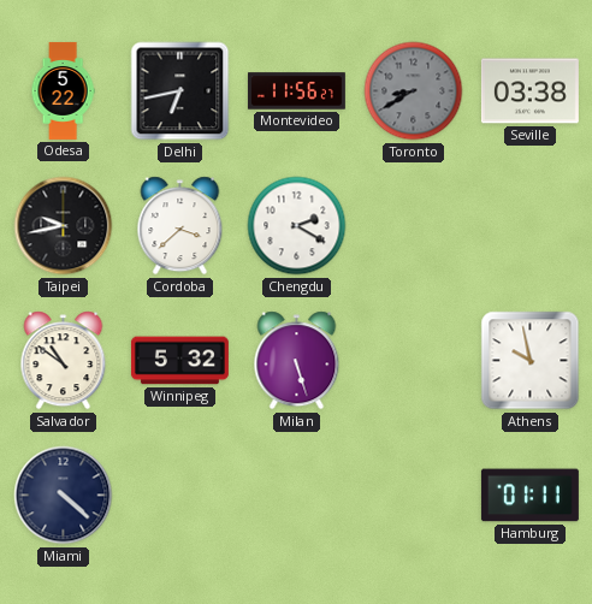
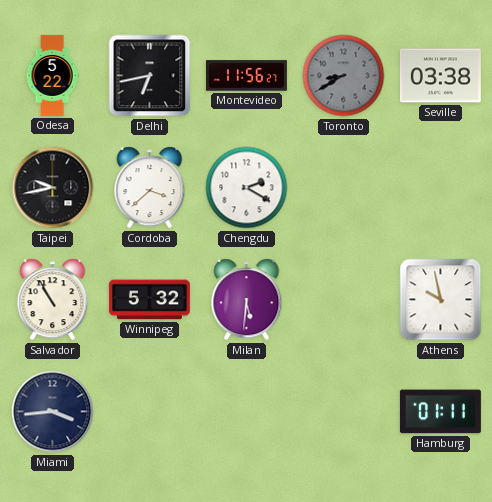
Salvador: 10:51 -> 10:55
Milan: 5:27 -> 5:31
Miami: 4:22 -> 3:44
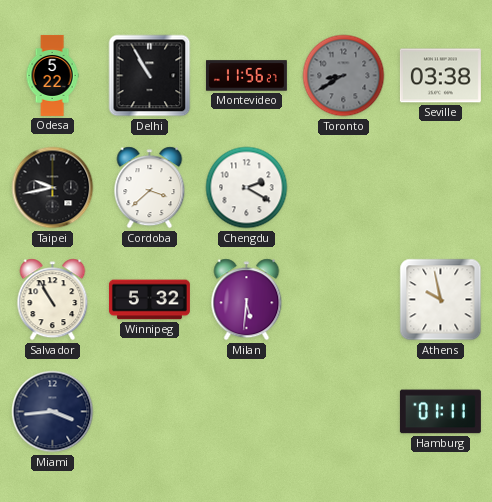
Delhi: 6:43 -> 10:55
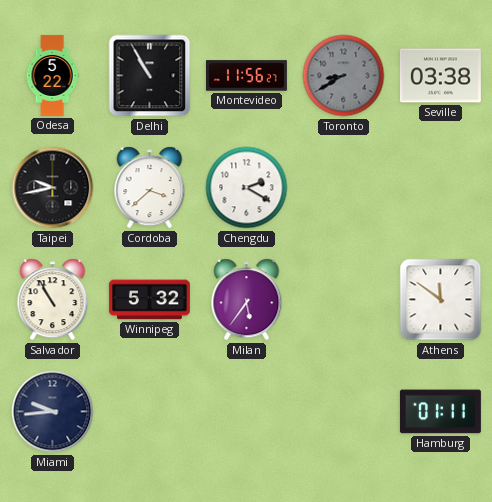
Milan: 5:31 -> 5:36
Athens: 9:58 -> 11:51
Miami: 3:44 -> 9:44
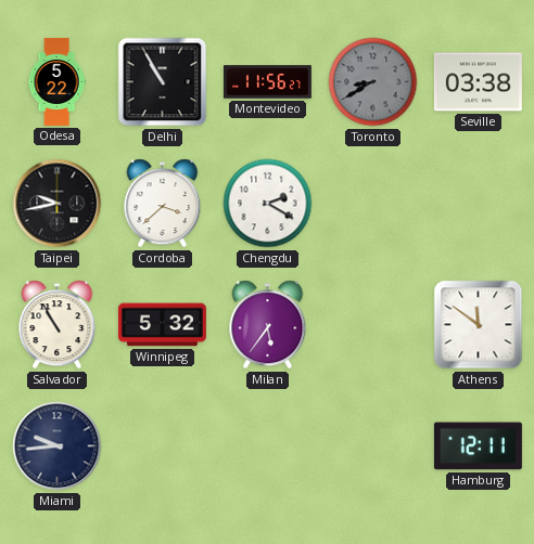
Hamburg: 01:11 -> 12:11
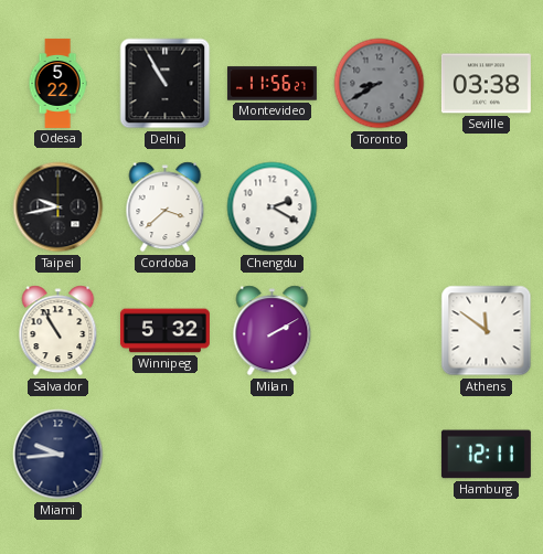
Milan: 5:36 -> 2:10
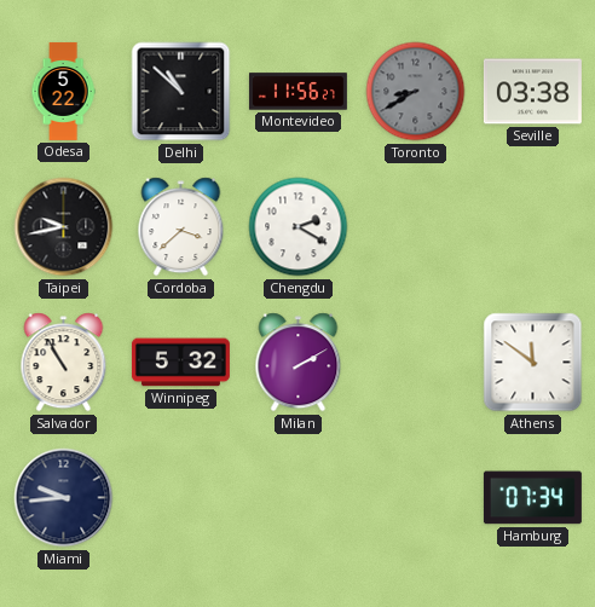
Delhi: 10:55 -> 10:52
Hamburg: 12:11 -> 07:34
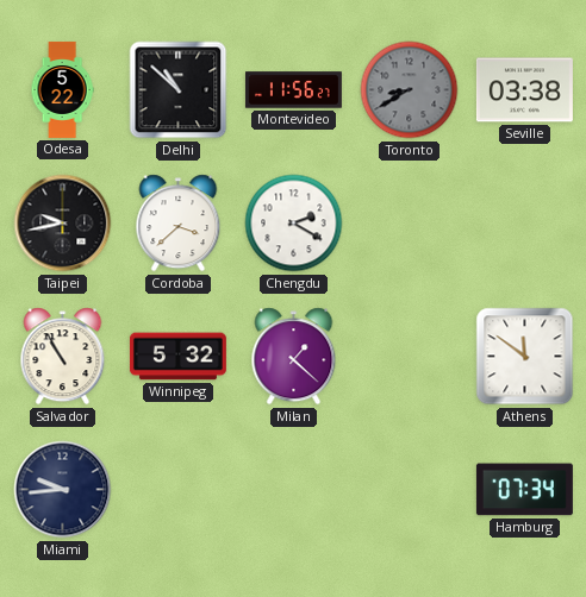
Milan: 2:10 -> 1:22
